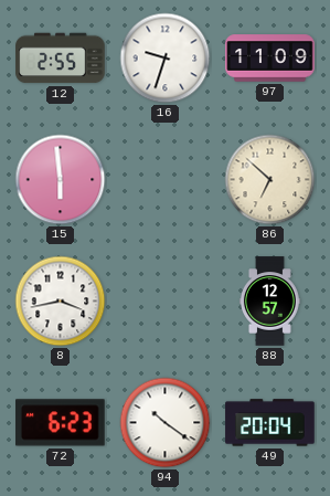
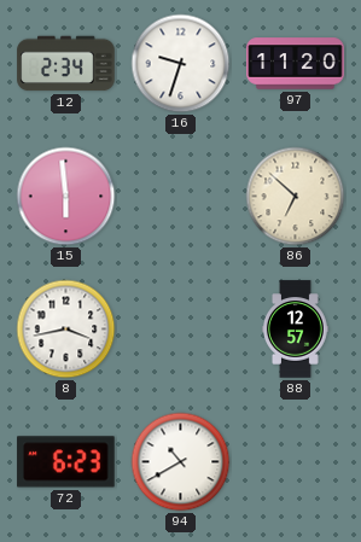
12: 2:55 -> 2:34
97: 11:09 -> 11:20
94: 10:21 -> 10:40
49: 20:04 -> none
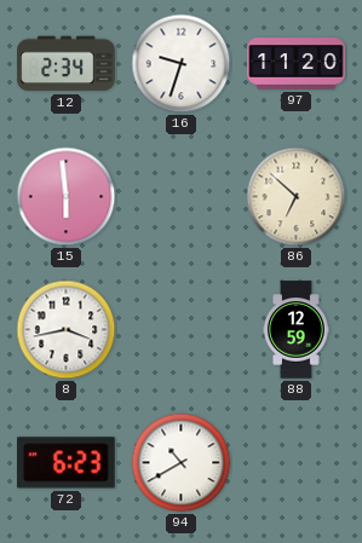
88: 12:57 -> 12:59
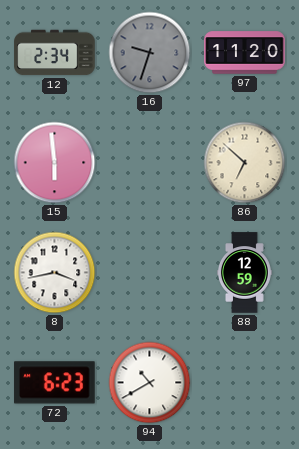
16 dial: white -> grey
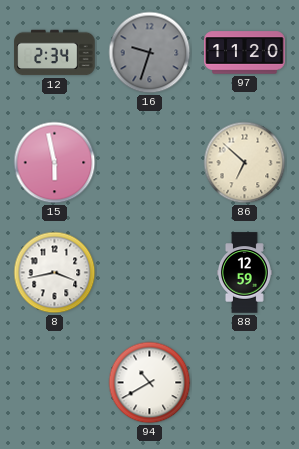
15: 5:59 -> 5:58
72: 6:23 -> none
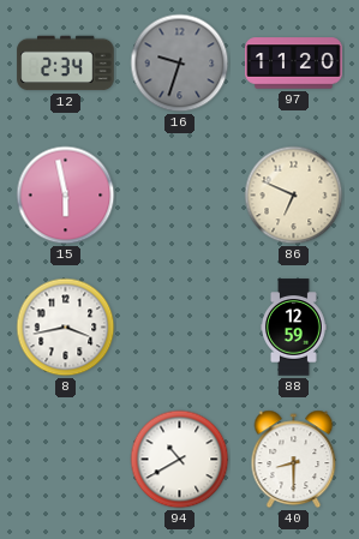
86: 6:52 -> 6:49
40: none -> 8:30
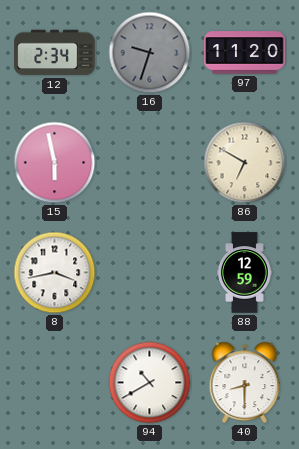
86: 6:49 -> 6:50
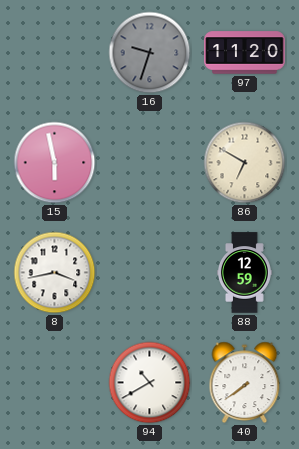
12: 2:34 -> none
40: 8:30 -> 7:39
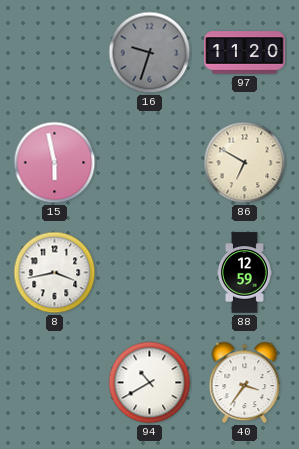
40: 7:39 -> 3:36
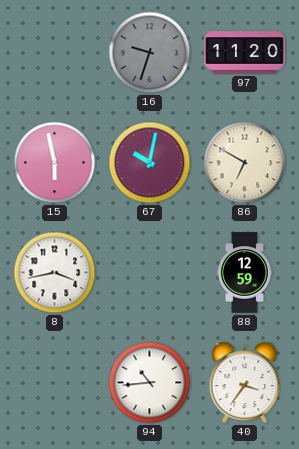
67: none -> 10:02
94: 10:40 -> 10:44
